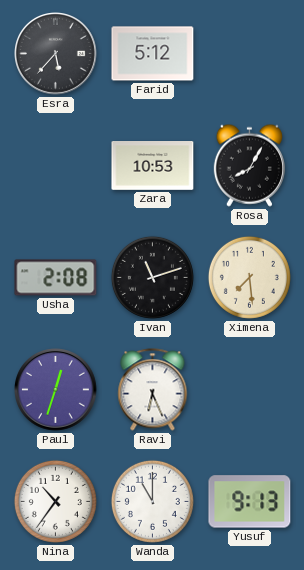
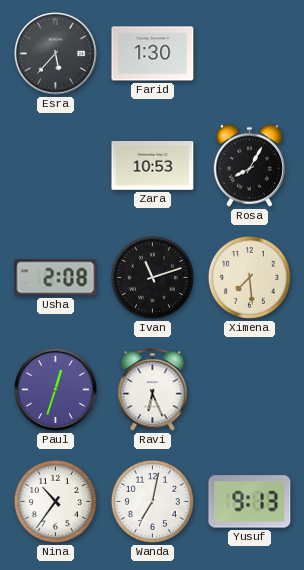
Farid: 5:12 -> 1:30
Wanda: 11:00 -> 7:02
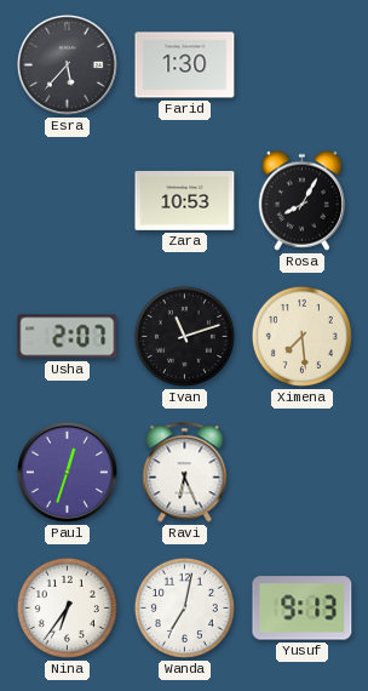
Usha: 2:08 -> 2:07
Nina: 10:36 -> 6:36
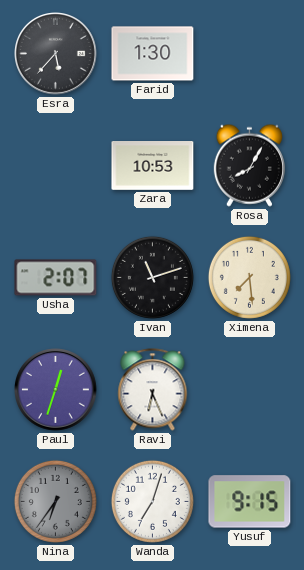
Nina dial: white -> grey
Wanda: 7:02 -> 7:03
Yusuf: 9:13 -> 9:15
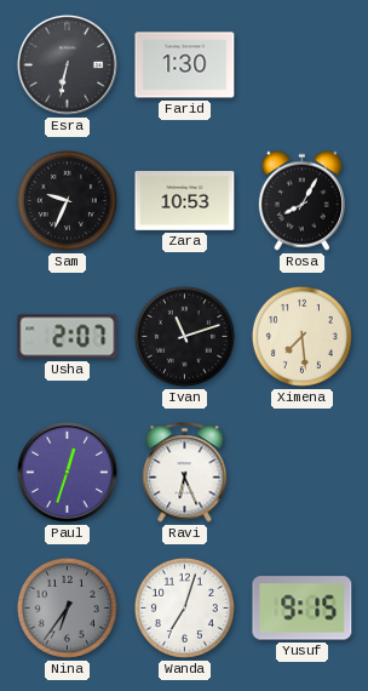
Esra: 5:37 -> 6:32
Sam: none -> 9:34
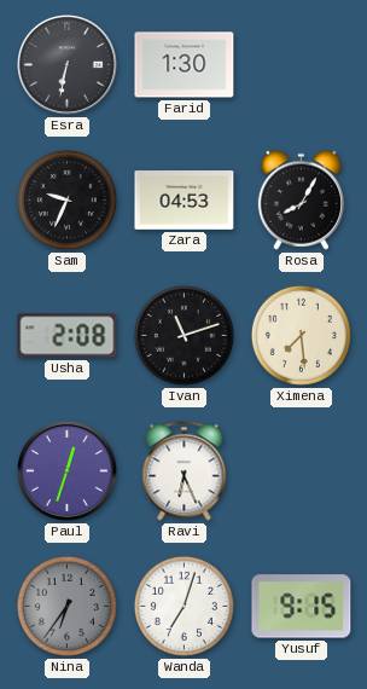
Zara: 10:53 -> 04:53
Usha: 2:07 -> 2:08
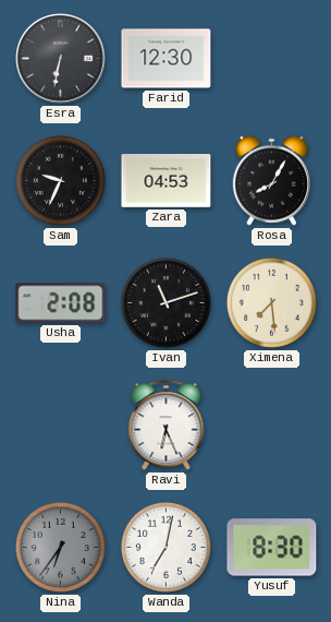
Farid: 1:30 -> 12:30
Paul: 12:33 -> none
Wanda: 7:03 -> 7:02
Yusuf: 9:15 -> 8:30
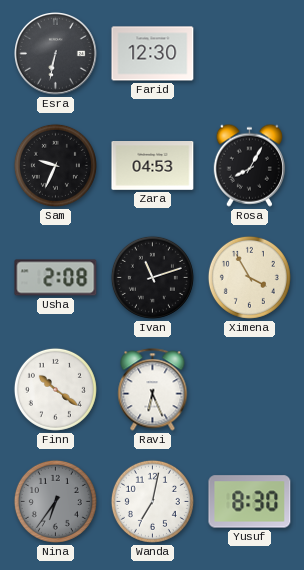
Ximena: 7:29 -> 3:55
Finn: none -> 10:21
